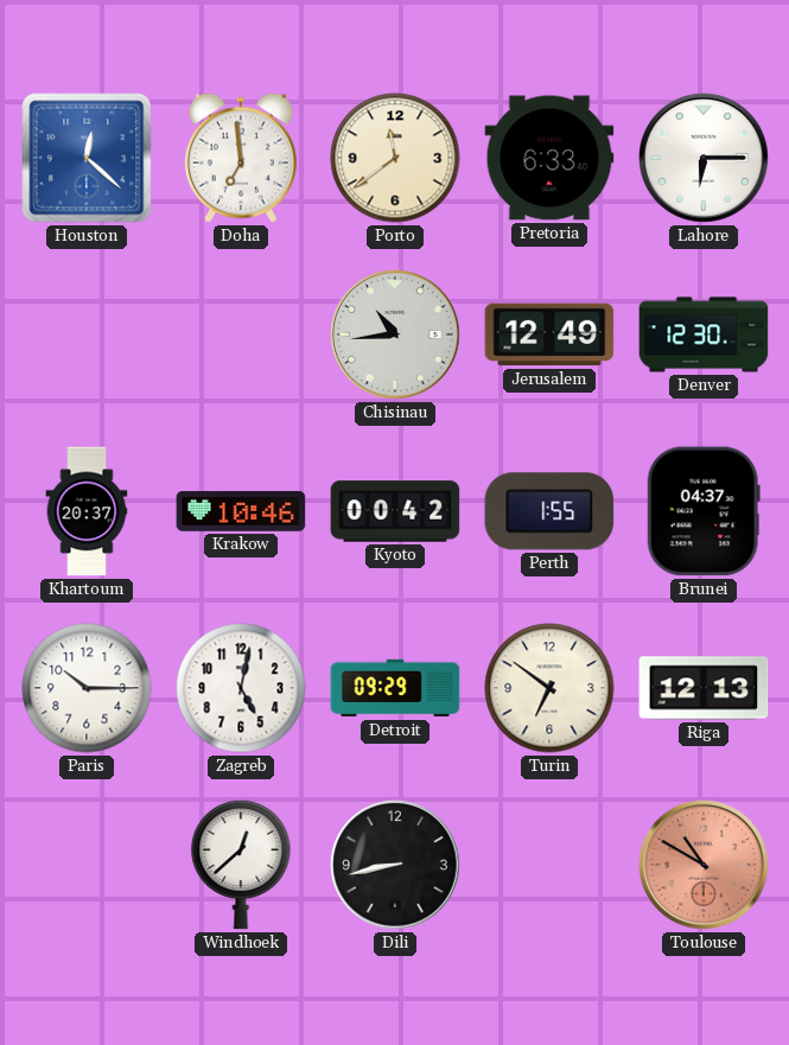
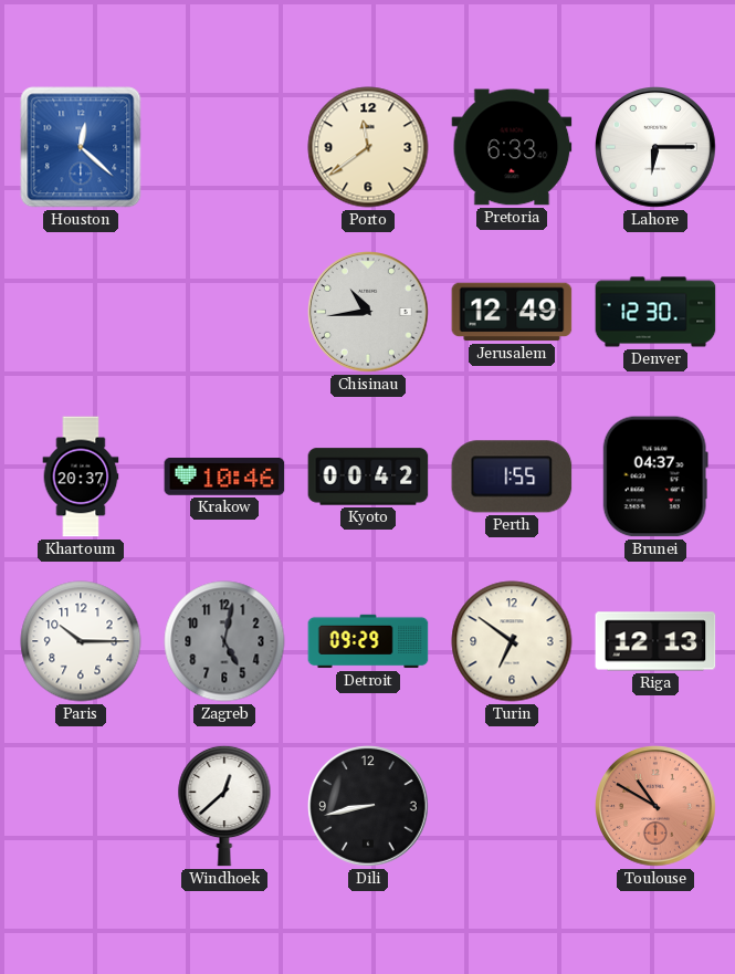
Doha: 6:59 -> none
Zagreb dial: white -> grey
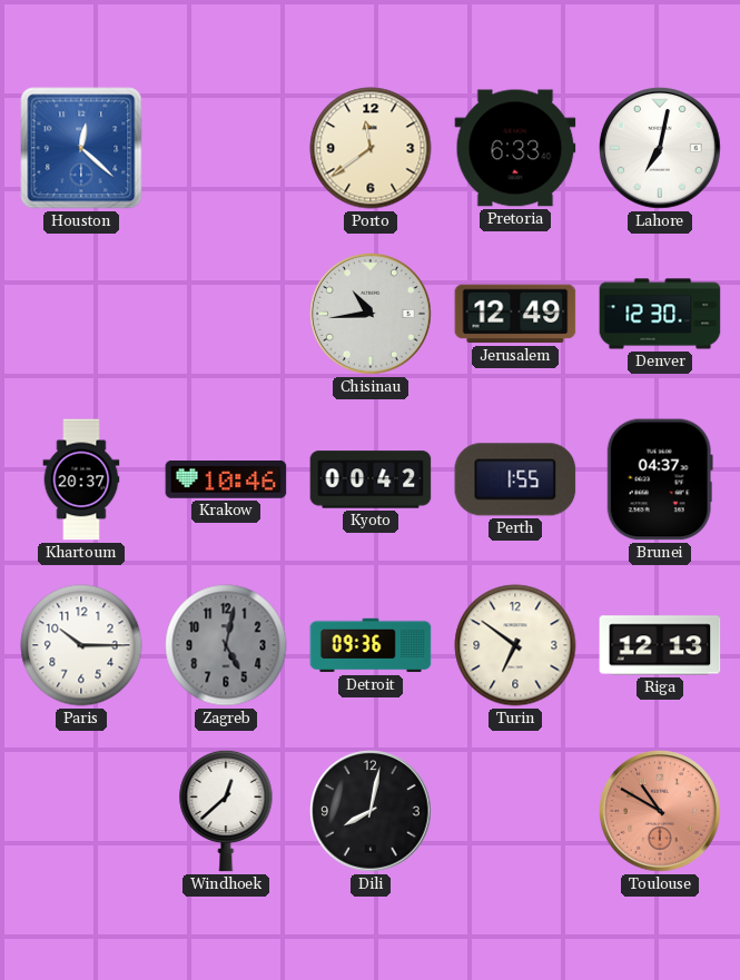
Lahore: 6:15 -> 7:02
Detroit: 09:29 -> 09:36
Dili: 8:43 -> 8:02
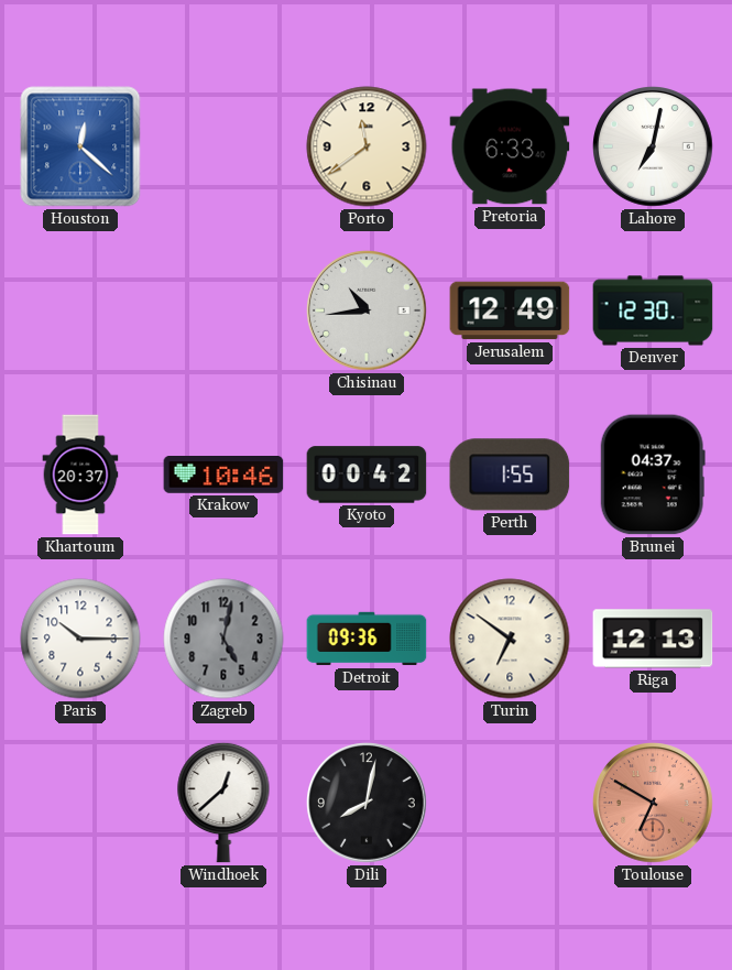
Toulouse: 10:50 -> 6:50
